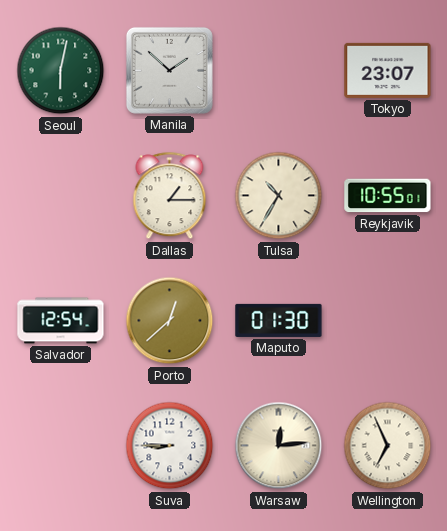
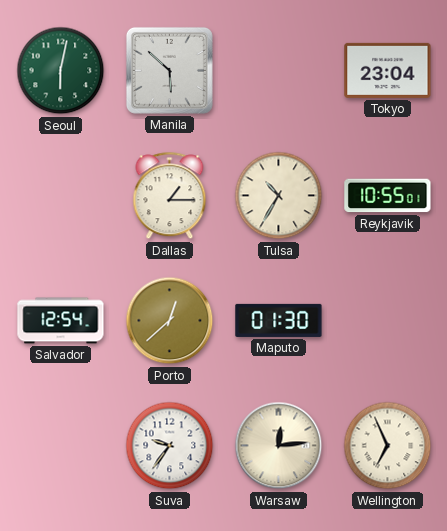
Manila: 1:52 -> 5:52
Tokyo: 23:07 -> 23:04
Suva: 8:45 -> 9:36
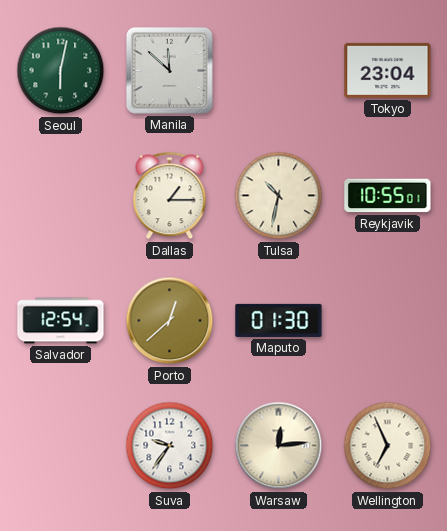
Manila: 5:52 -> 11:52
Tulsa: 10:35 -> 10:32
